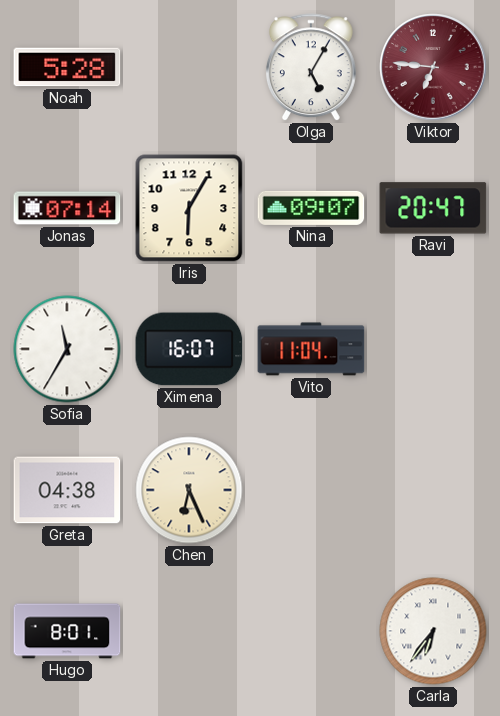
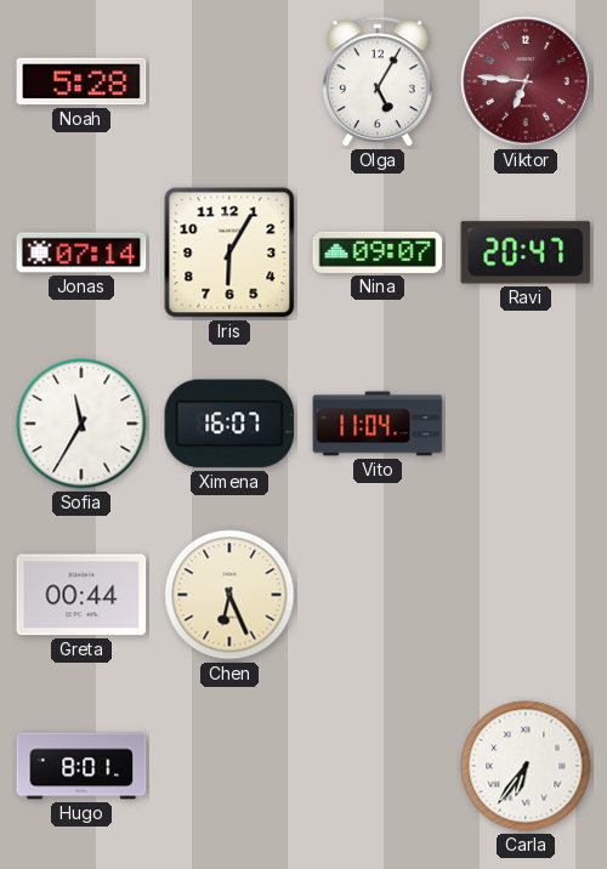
Greta: 04:38 -> 00:44
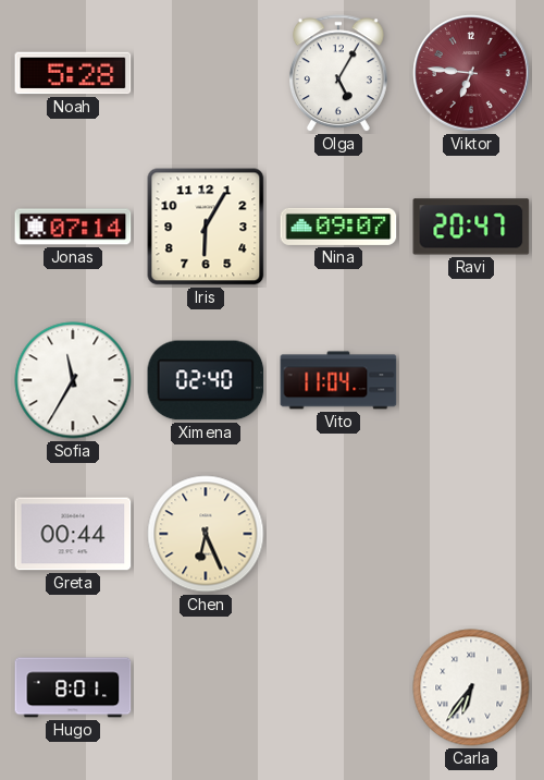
Ximena: 16:07 -> 02:40
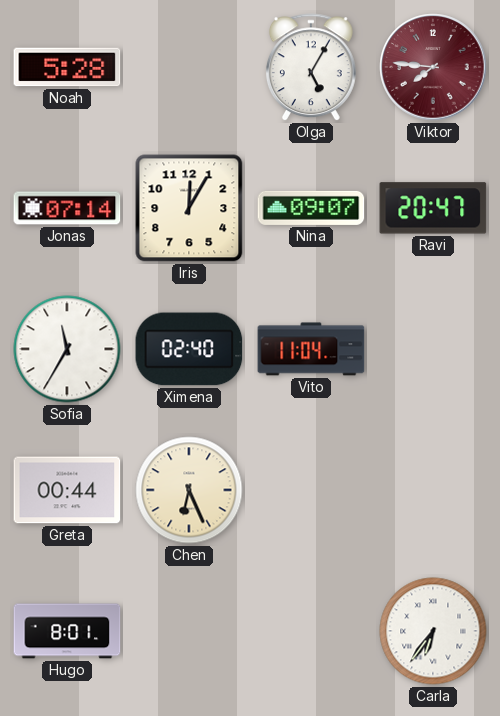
Viktor: 6:46 -> 7:46
Iris: 6:05 -> 12:05
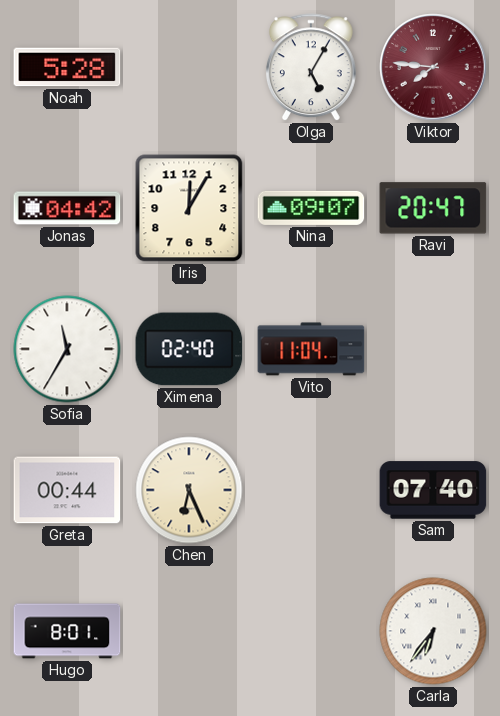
Jonas: 07:14 -> 04:42
Sam: none -> 07:40
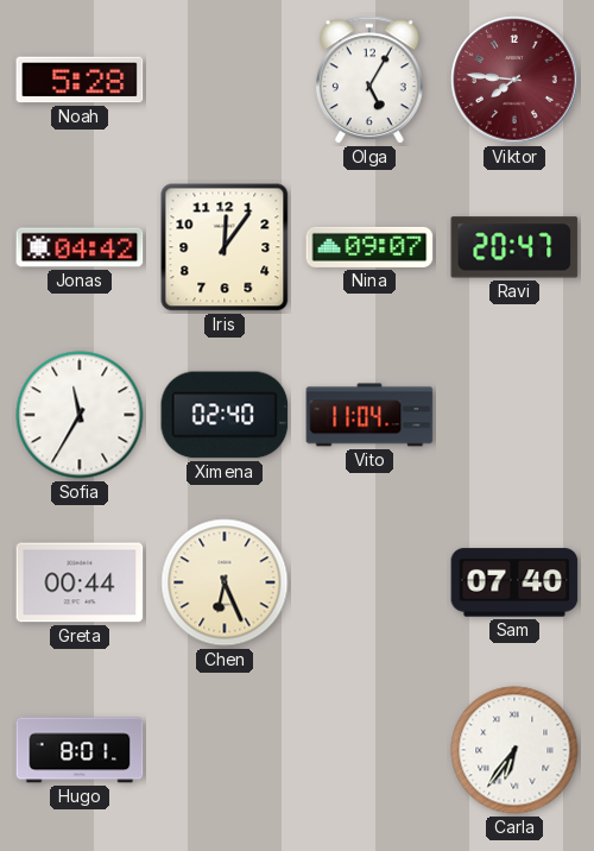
Iris: 12:05 -> 12:06
